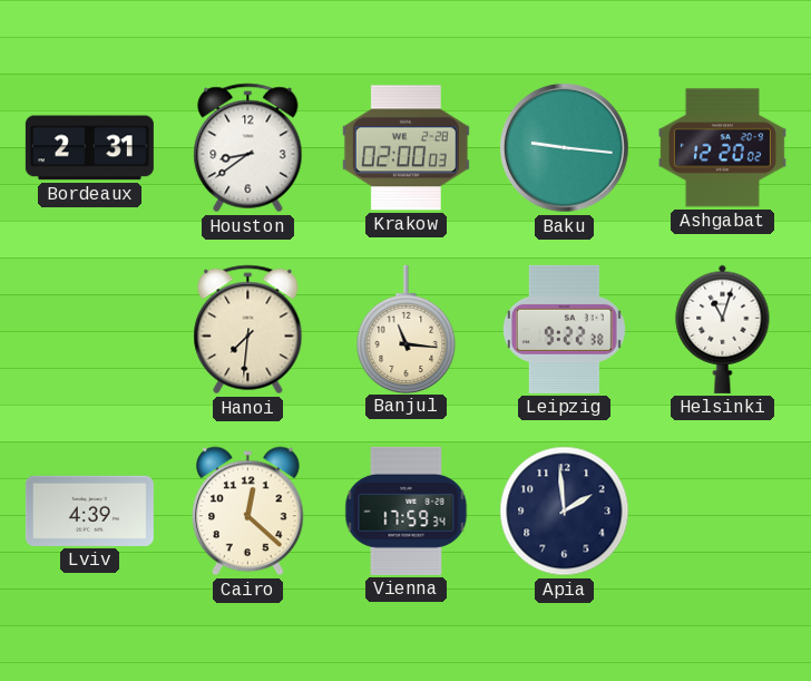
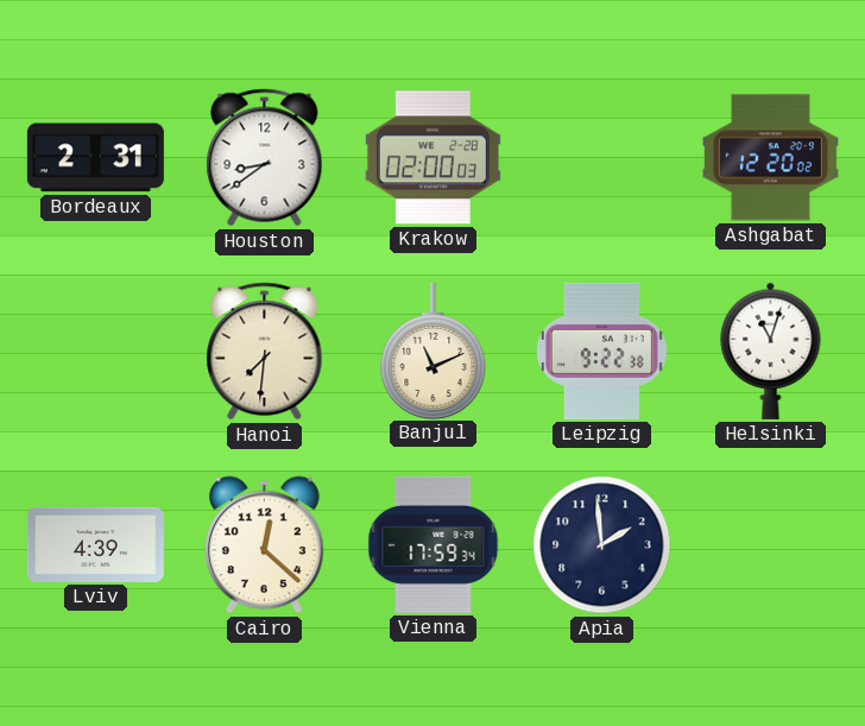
Baku: 9:16 -> none
Banjul: 11:16 -> 11:11
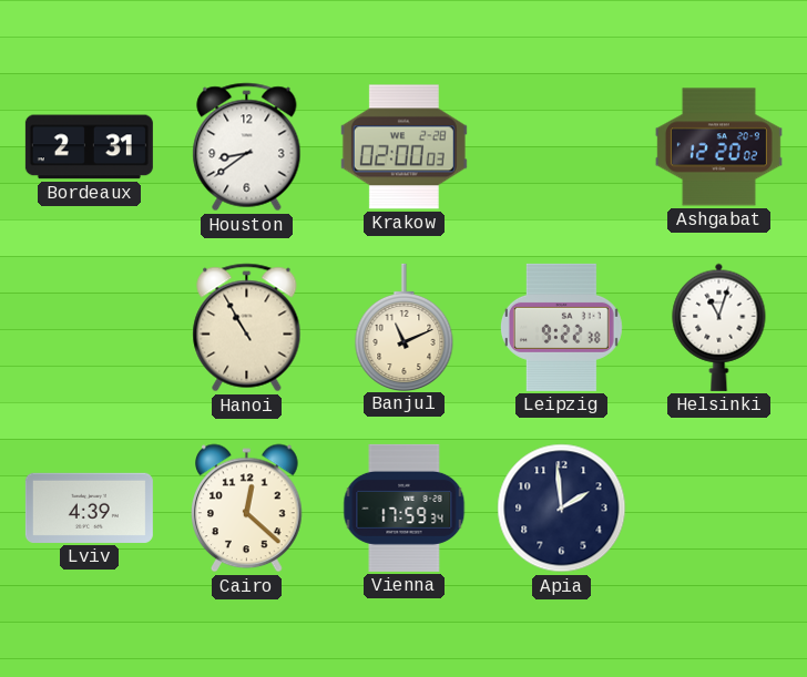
Hanoi: 7:31 -> 10:55
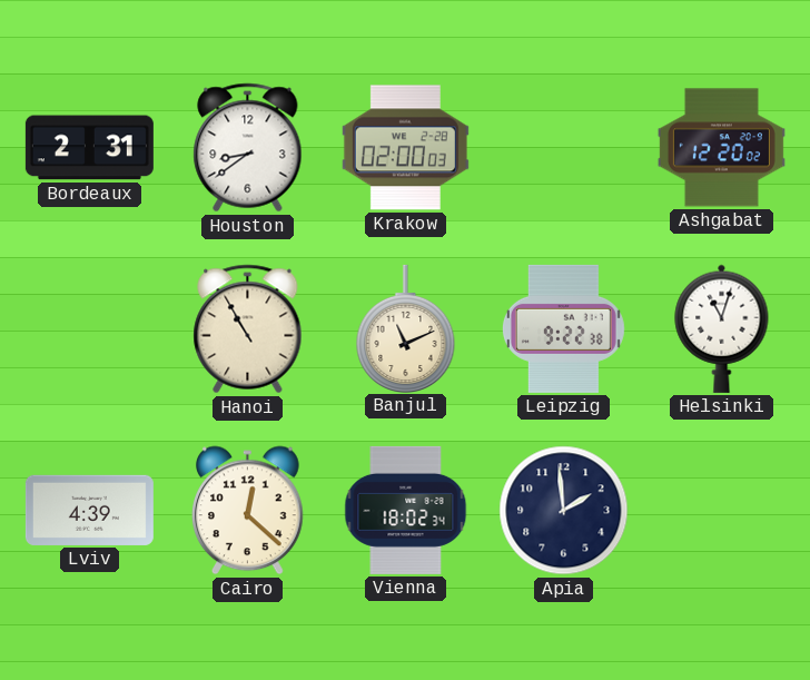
Vienna: 17:59 -> 18:02
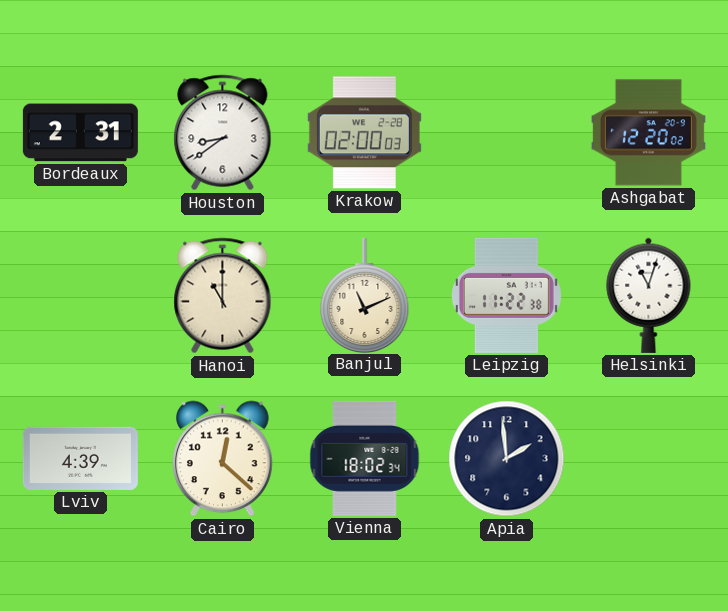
Hanoi: 10:55 -> 11:00
Leipzig: 9:22 -> 11:22
